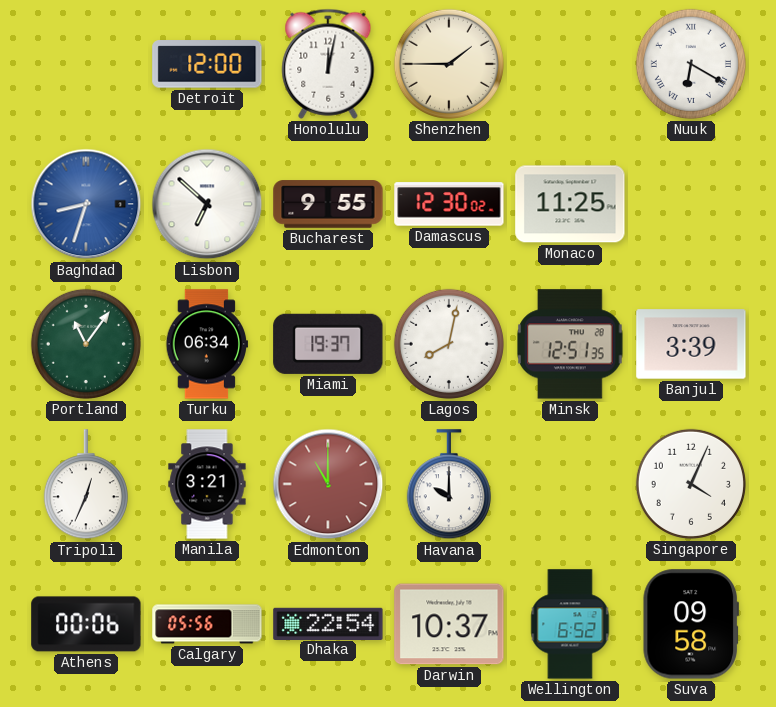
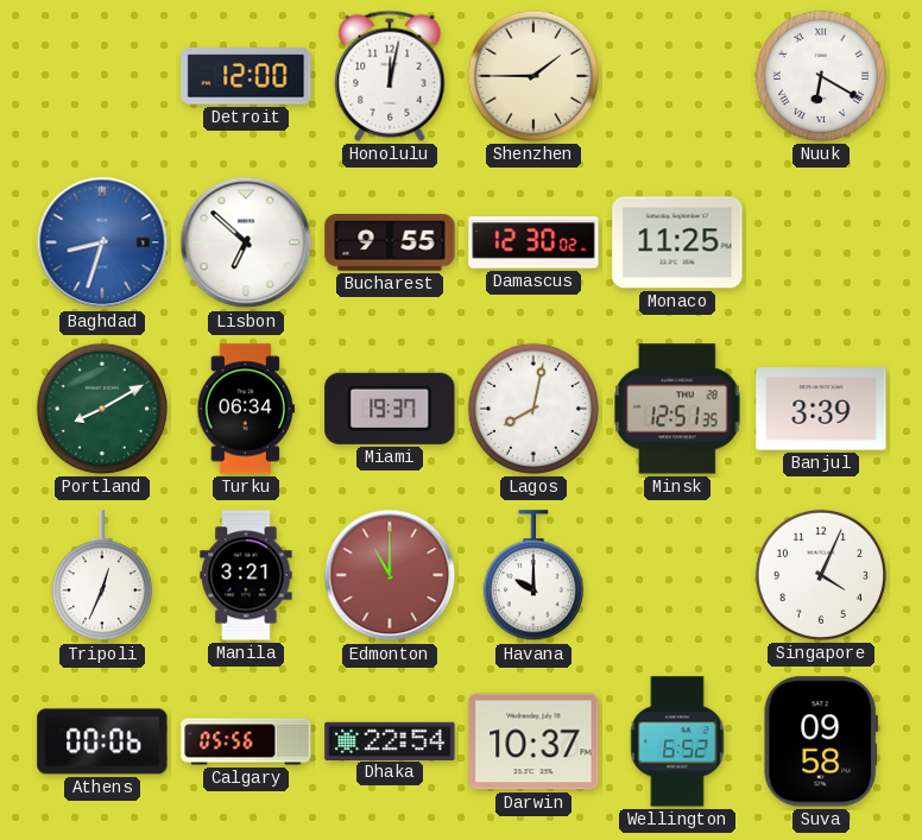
Portland: 11:06 -> 8:10
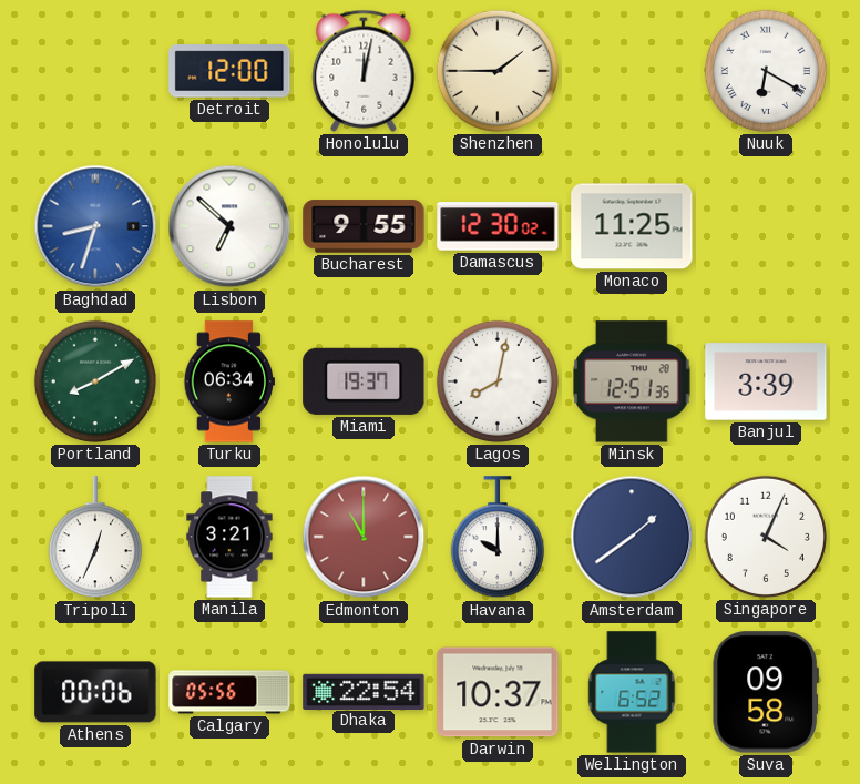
Amsterdam: none -> 1:39
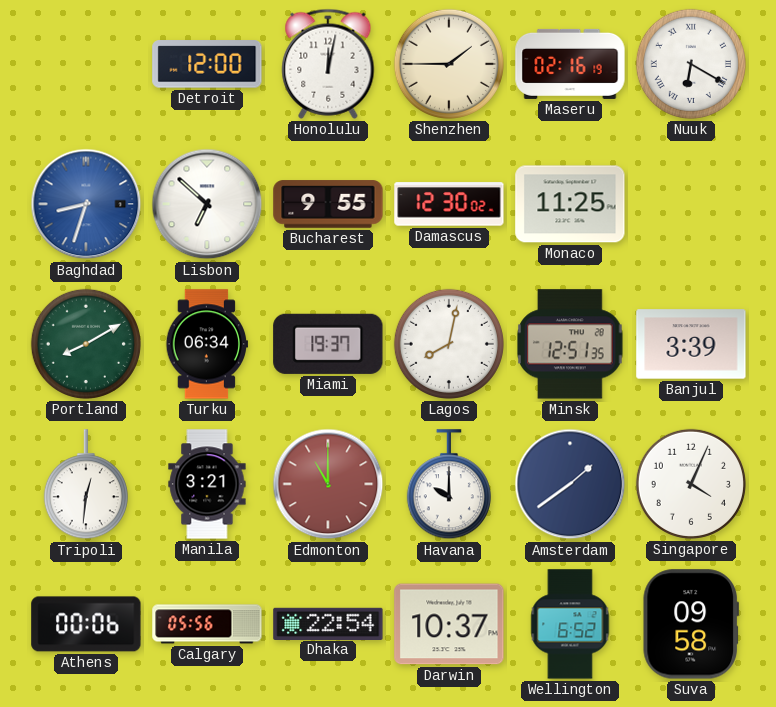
Maseru: none -> 02:16
Tripoli: 12:34 -> 12:31
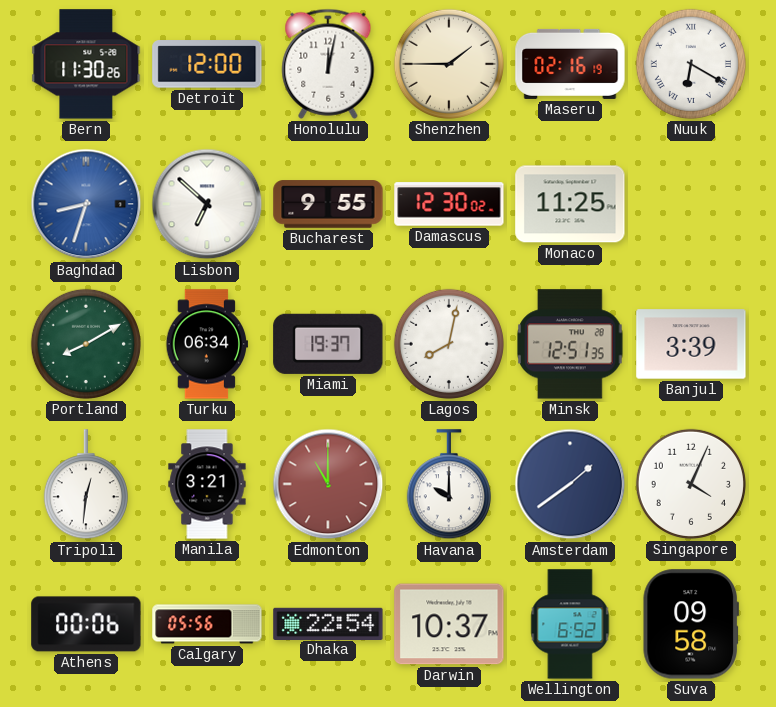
Bern: none -> 11:30
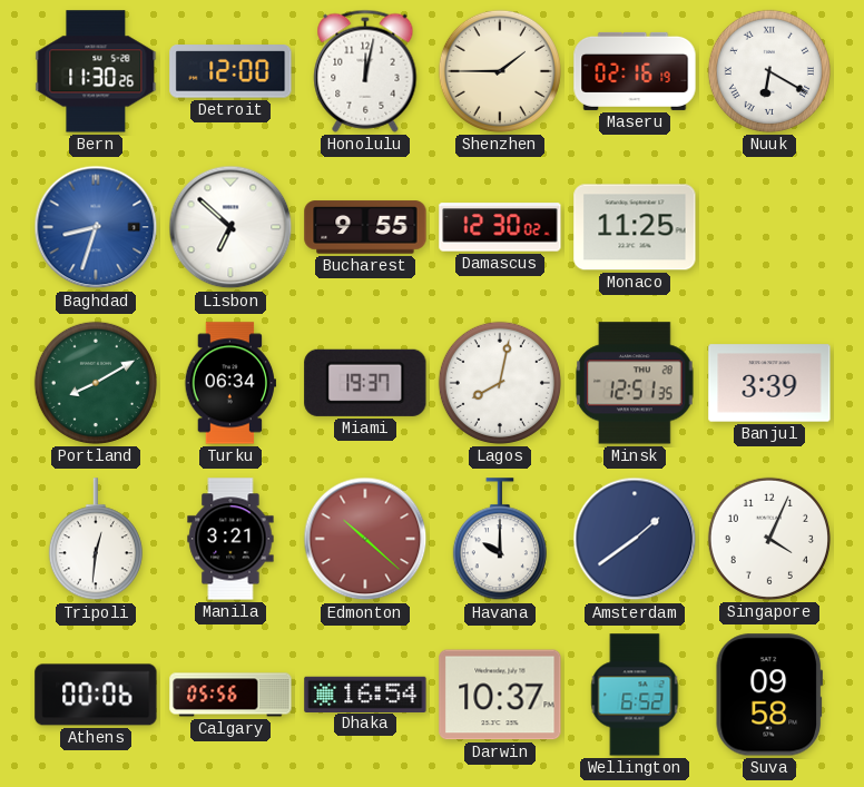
Edmonton: 11:00 -> 10:22
Dhaka: 22:54 -> 16:54
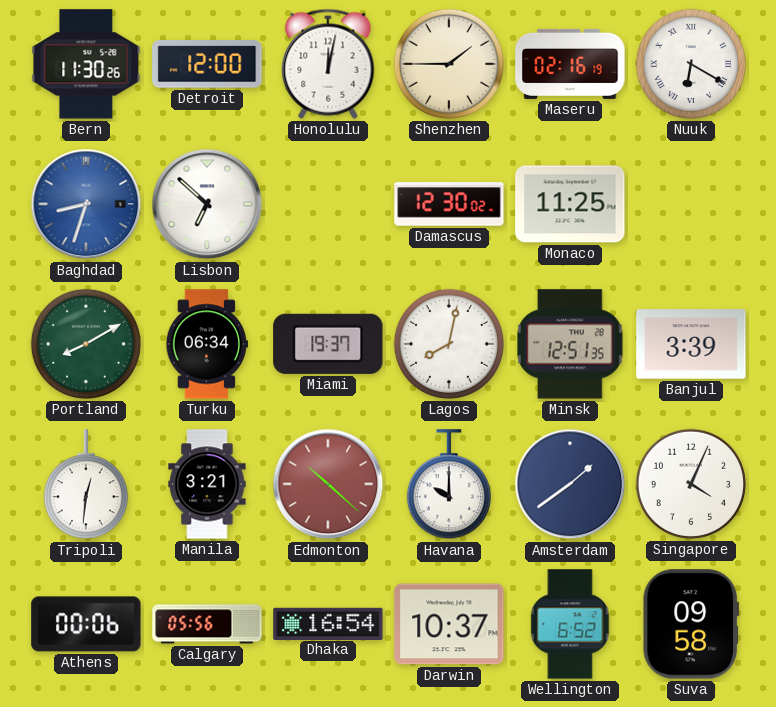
Bucharest: 9:55 -> none
